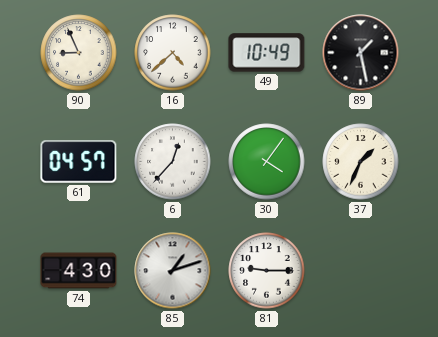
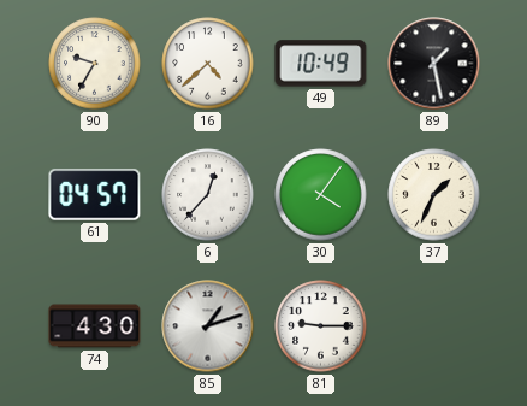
90: 8:56 -> 9:35
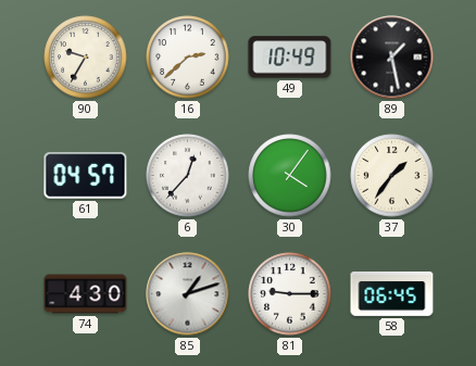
16: 4:38 -> 2:38
37: 1:34 -> 1:36
58: none -> 06:45
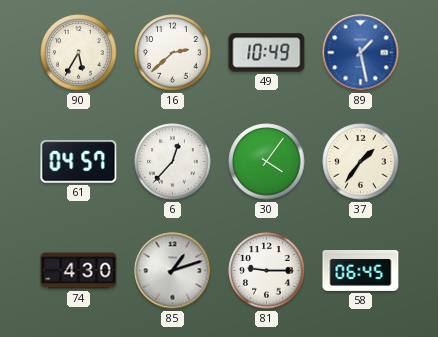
90: 9:35 -> 5:35
89 dial: black -> blue
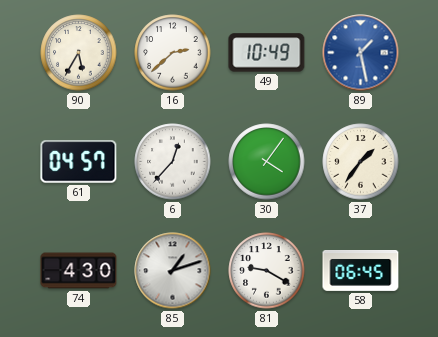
81: 9:15 -> 9:20
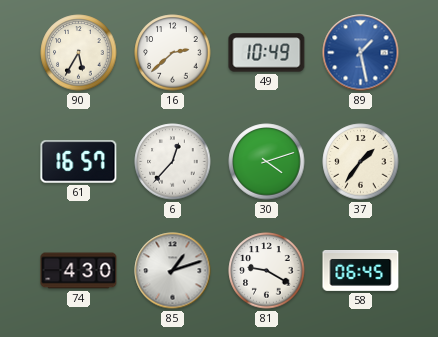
61: 04:57 -> 16:57
30: 4:06 -> 4:12
